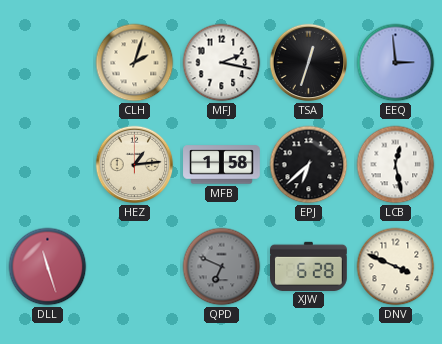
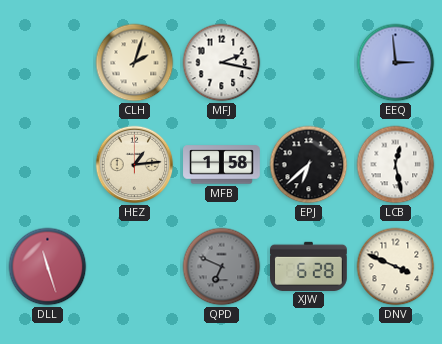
TSA: 12:33 -> none
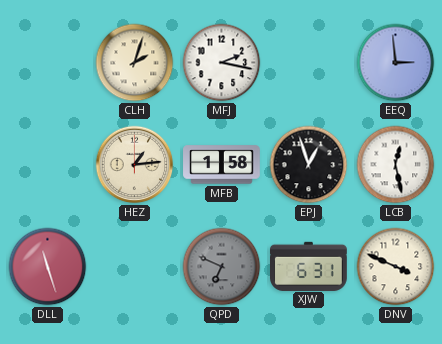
EPJ: 6:38 -> 12:57
XJW: 6:28 -> 6:31
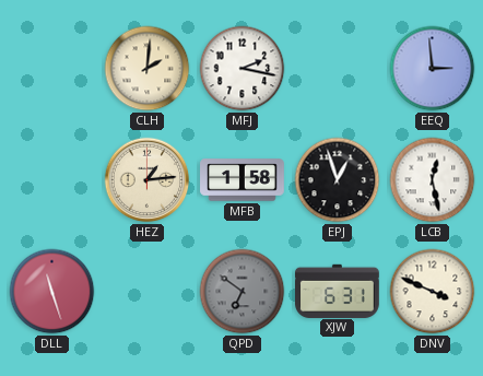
CLH: 2:03 -> 2:01
QPD: 6:49 -> 6:51
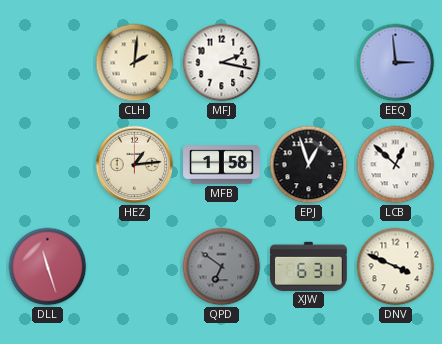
LCB: 12:28 -> 12:52
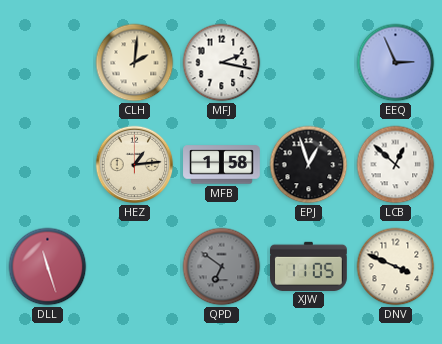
EEQ: 2:59 -> 2:56
XJW: 6:31 -> 11:05
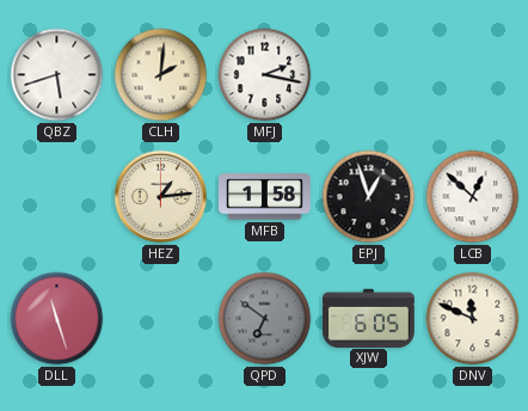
QBZ: none -> 5:42
EEQ: 2:56 -> none
XJW: 11:05 -> 6:05
DNV: 3:49 -> 11:49
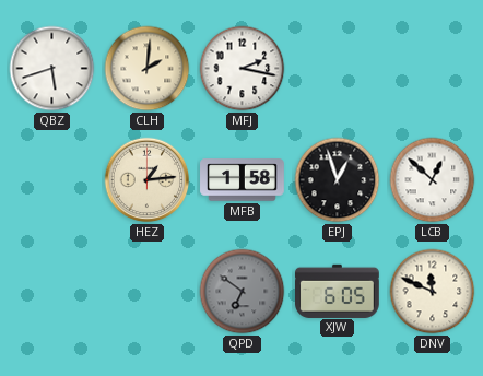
DLL: 11:27 -> none
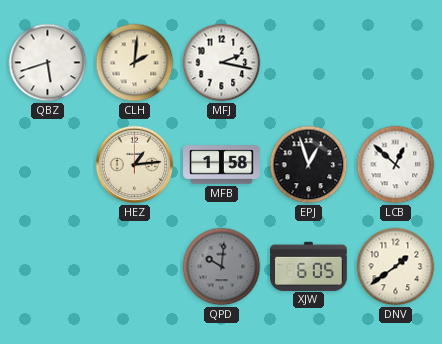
QPD: 6:51 -> 10:01
DNV: 11:49 -> 1:39
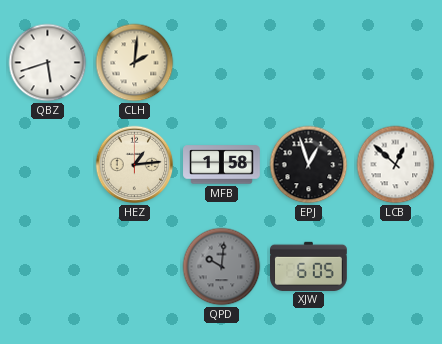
MFJ: 2:17 -> none
DNV: 1:39 -> none
